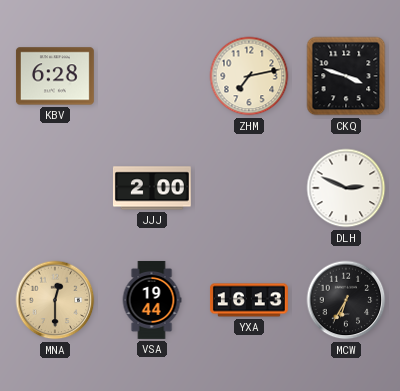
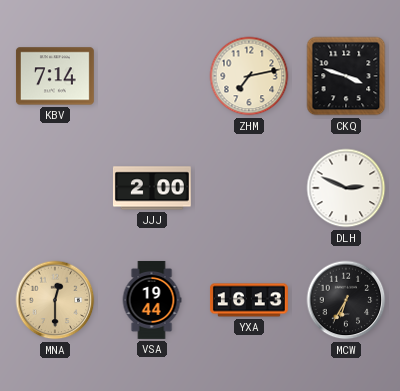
KBV: 6:28 -> 7:14
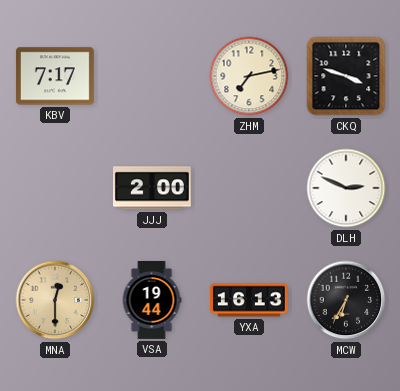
KBV: 7:14 -> 7:17
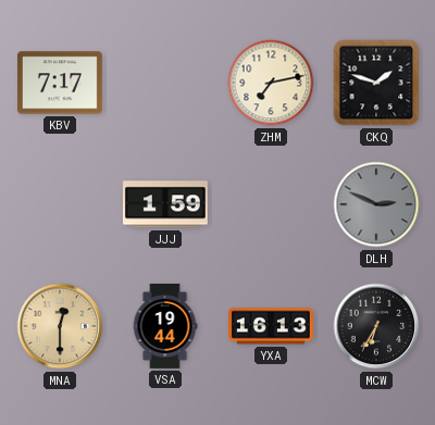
CKQ: 3:48 -> 1:48
JJJ: 2:00 -> 1:59
DLH dial: white -> grey
